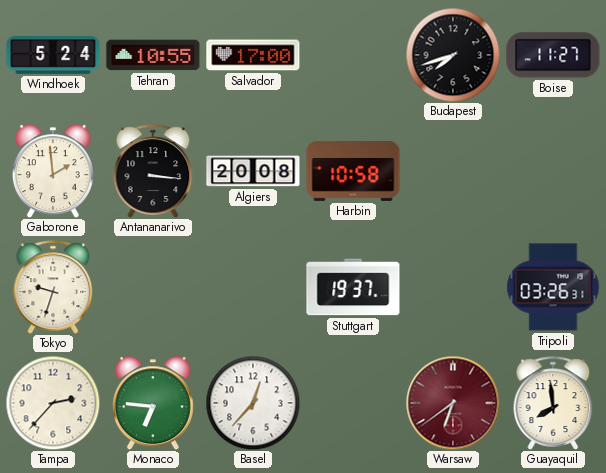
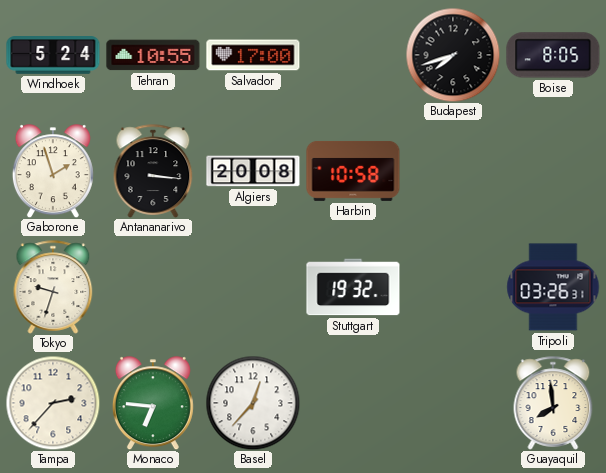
Boise: 11:27 -> 8:05
Gaborone: 1:59 -> 1:57
Stuttgart: 19:37 -> 19:32
Warsaw: 6:39 -> none
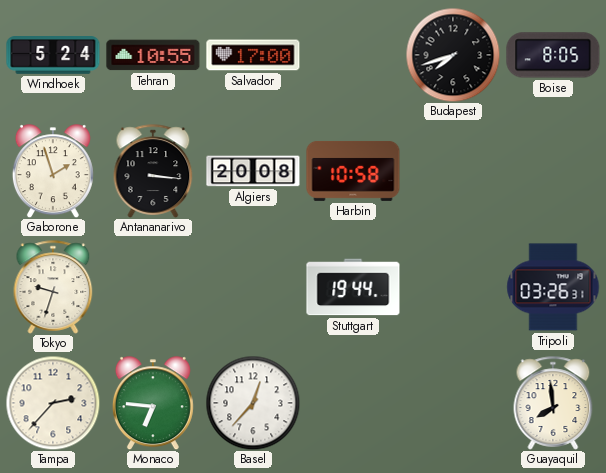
Stuttgart: 19:32 -> 19:44
